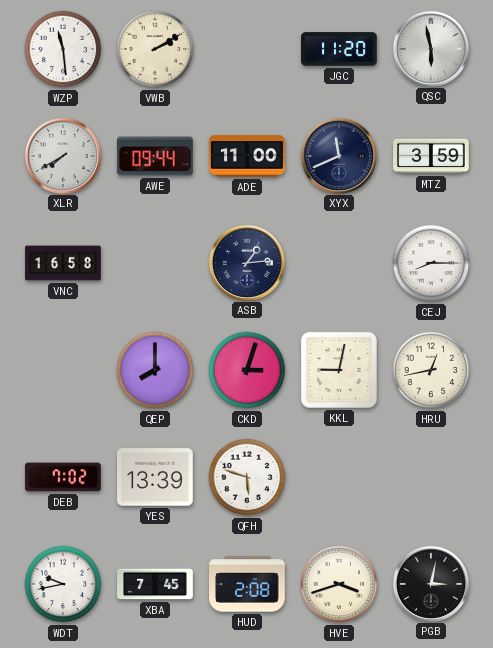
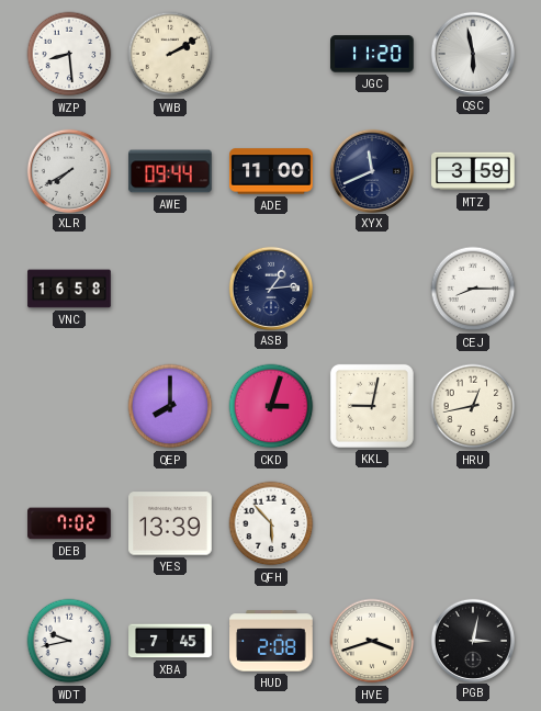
WZP: 11:29 -> 8:29
QFH: 5:48 -> 5:53
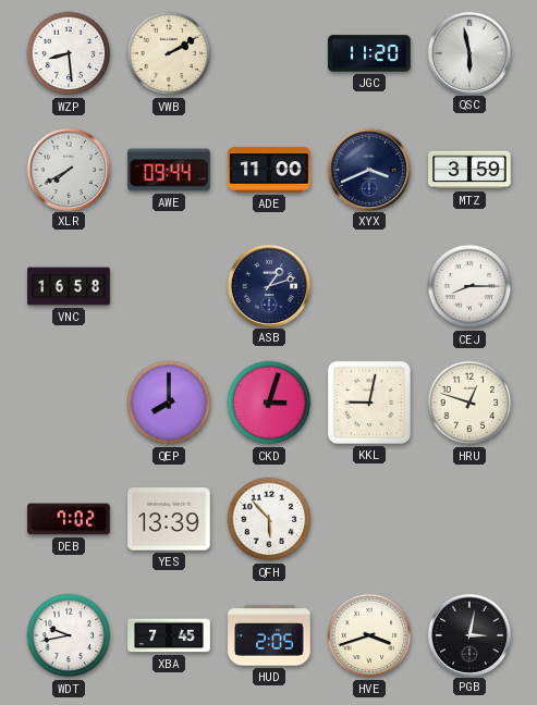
XYX: 11:41 -> 3:41
ASB: 1:14 -> 1:12
HRU: 12:43 -> 12:48
HUD: 2:08 -> 2:05
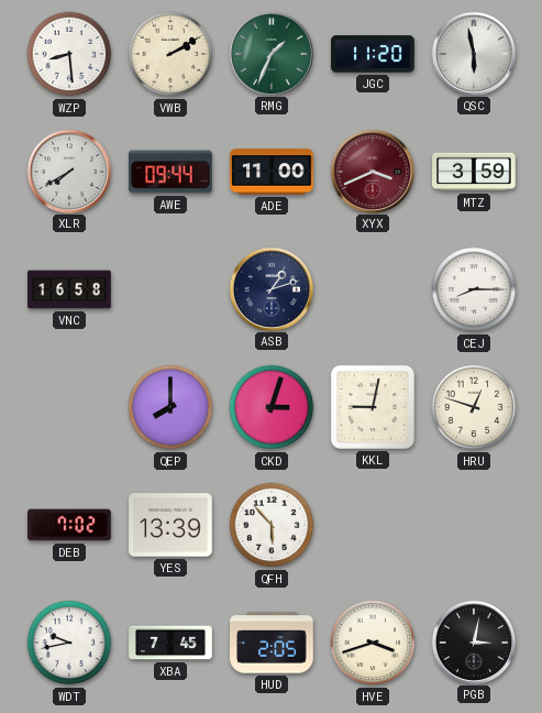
RMG: none -> 1:34
XYX dial: navy -> burgundy
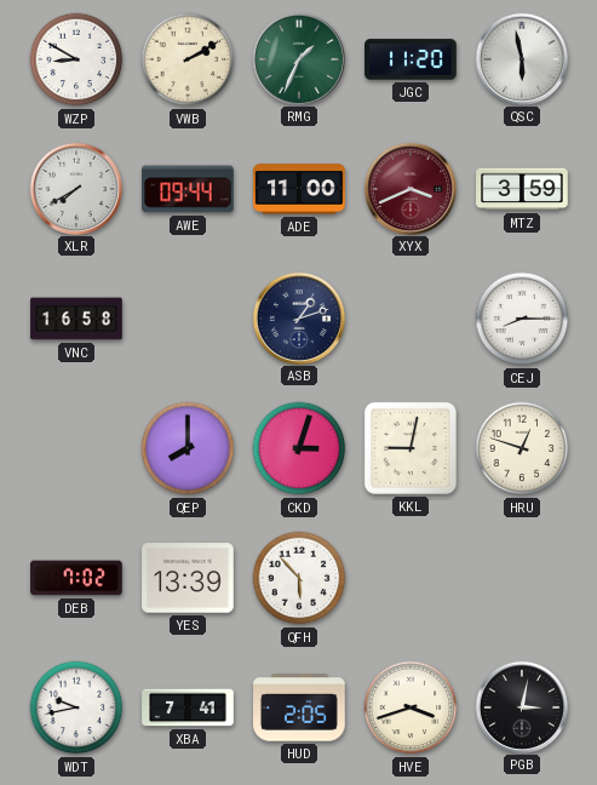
WZP: 8:29 -> 8:50
XBA: 7:45 -> 7:41
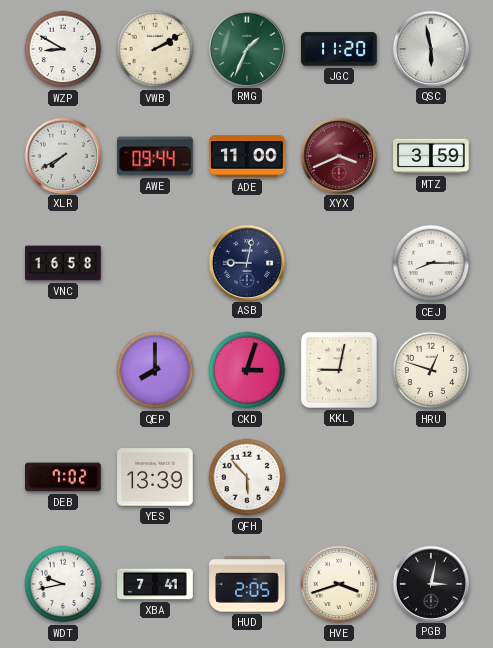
ASB: 1:12 -> 9:02
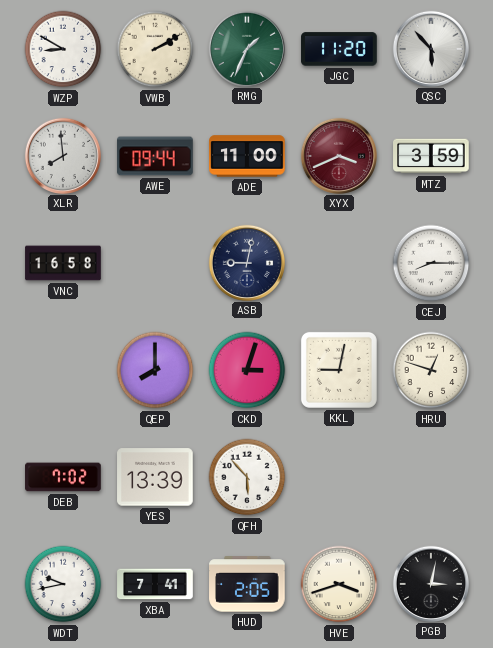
QSC: 5:58 -> 5:53
XLR: 7:40 -> 7:59
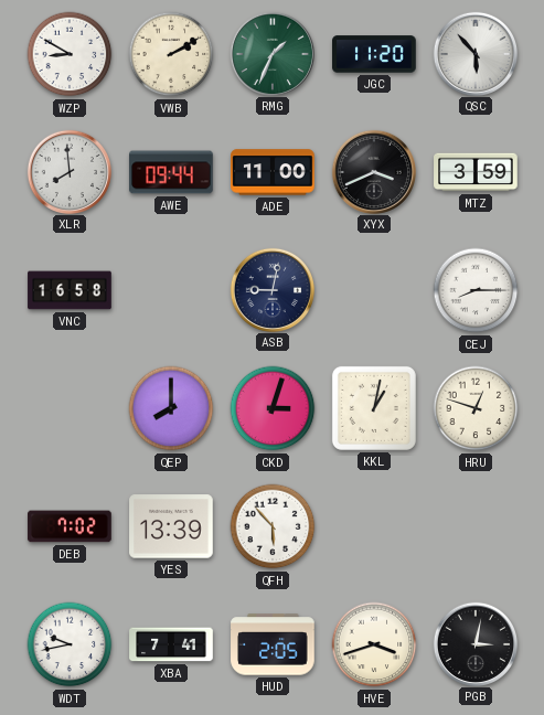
XYX dial: burgundy -> black
KKL: 9:02 -> 1:02
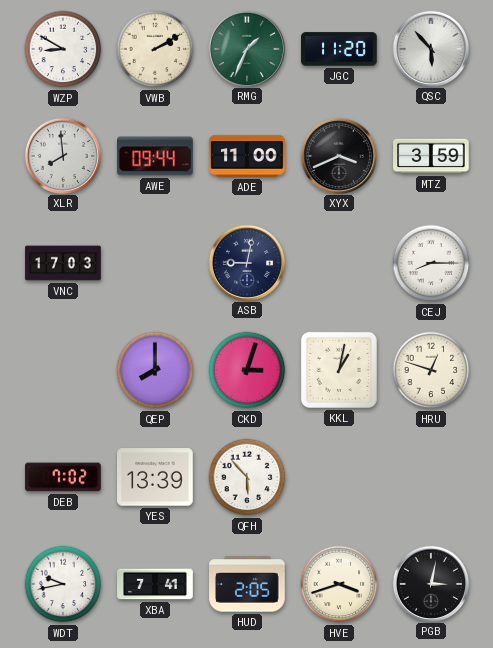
VNC: 16:58 -> 17:03
